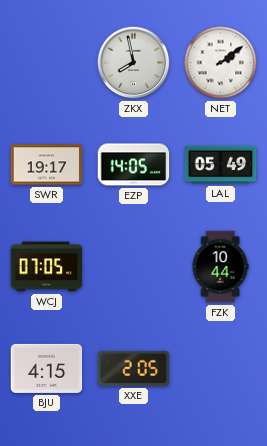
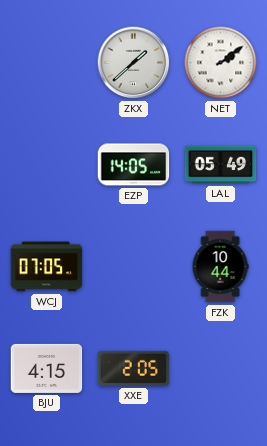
ZKX: 7:58 -> 1:38
SWR: 19:17 -> none
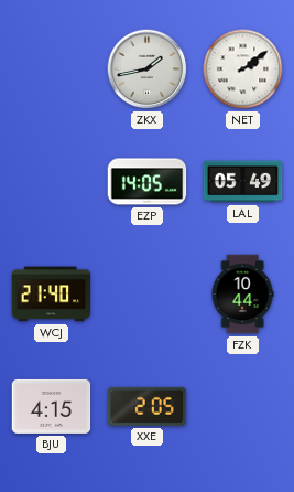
ZKX: 1:38 -> 1:43
WCJ: 07:05 -> 21:40
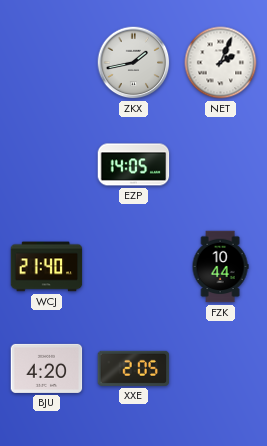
NET: 2:09 -> 2:04
LAL: 05:49 -> none
BJU: 4:15 -> 4:20
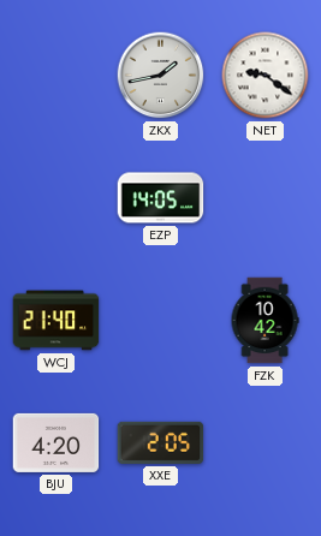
NET: 2:04 -> 9:21
FZK: 10:44 -> 10:42
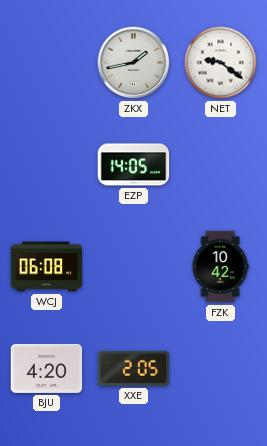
WCJ: 21:40 -> 06:08
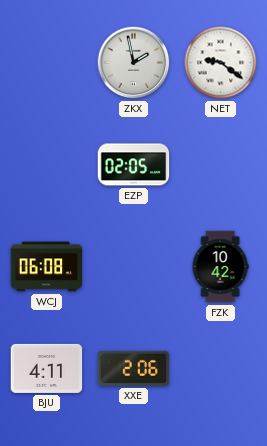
ZKX: 1:43 -> 1:58
EZP: 14:05 -> 02:05
BJU: 4:20 -> 4:11
XXE: 2:05 -> 2:06
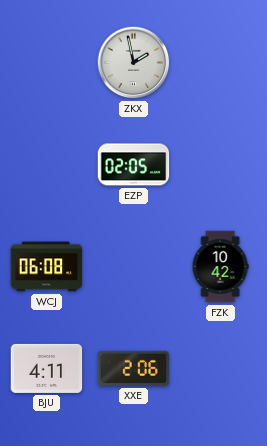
NET: 9:21 -> none
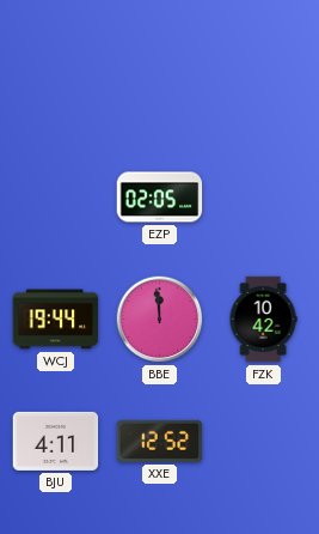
ZKX: 1:58 -> none
WCJ: 06:08 -> 19:44
BBE: none -> 11:59
XXE: 2:06 -> 12:52
